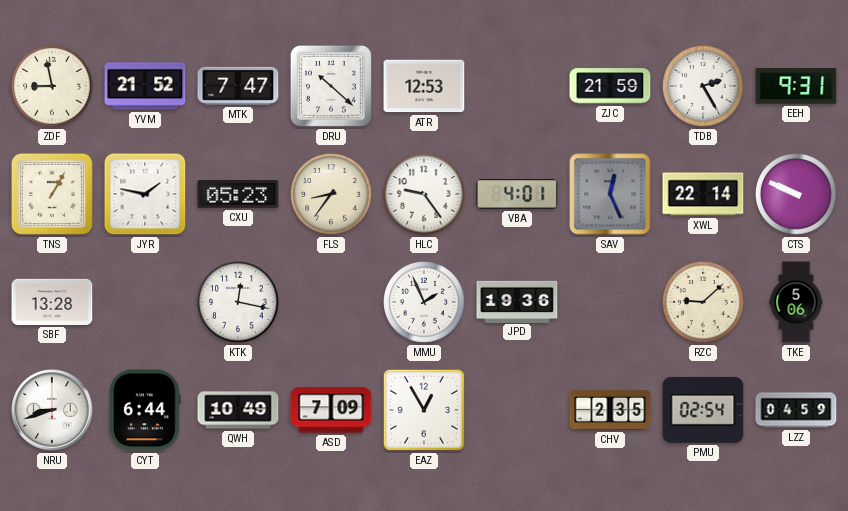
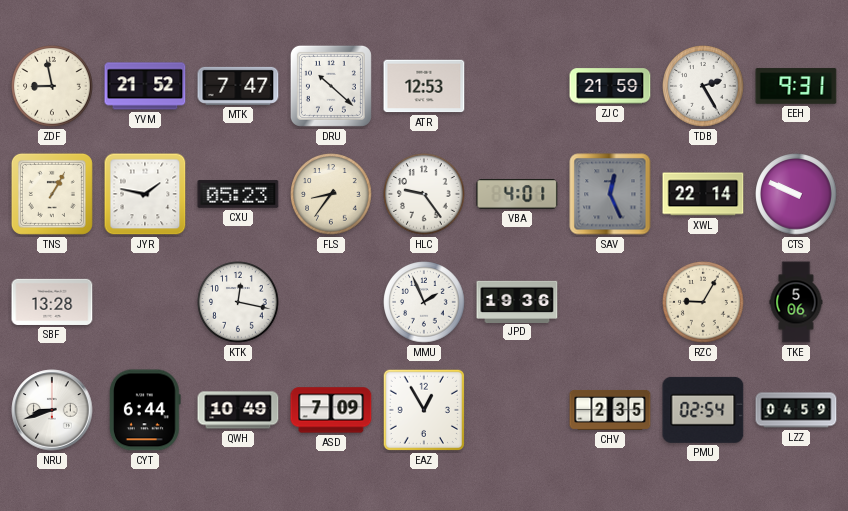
RZC: 9:08 -> 9:05
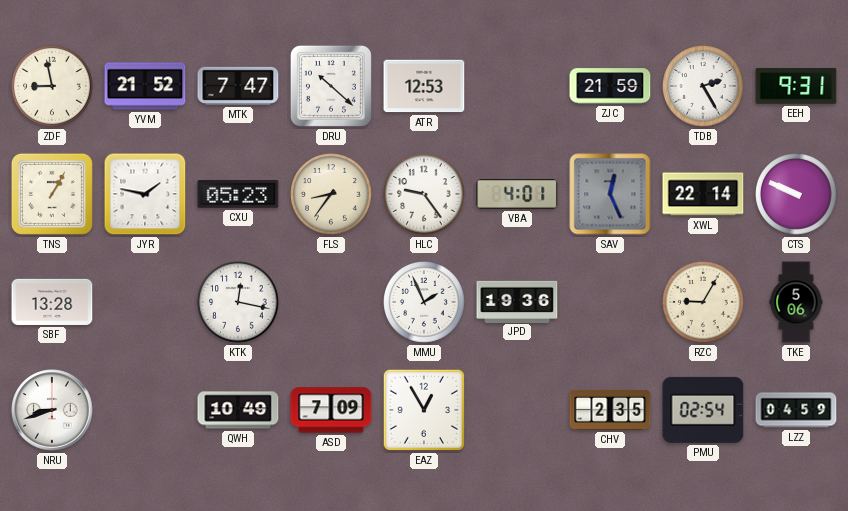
CYT: 6:44 -> none
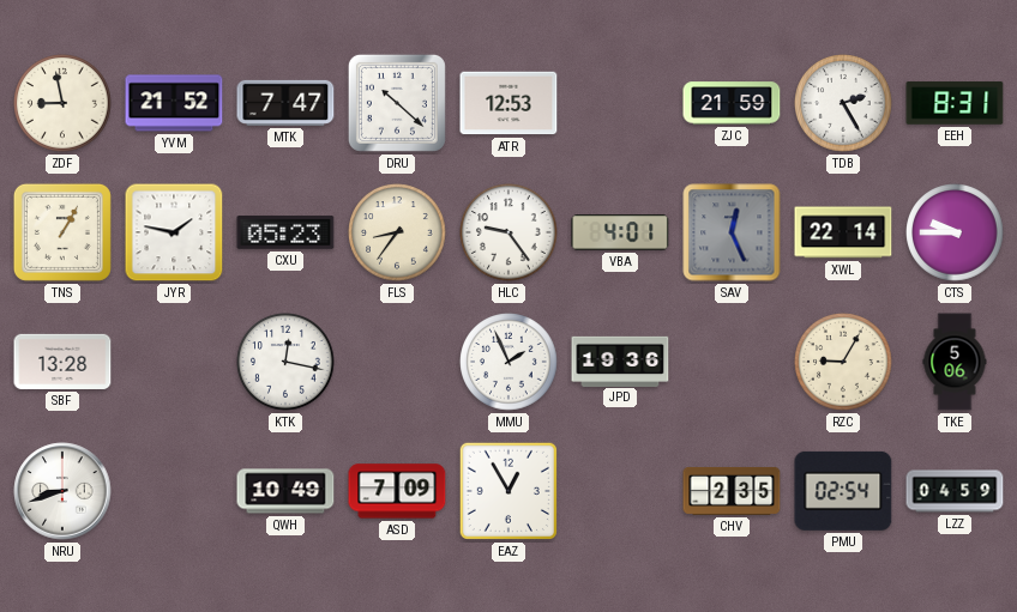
EEH: 9:31 -> 8:31
CTS: 9:49 -> 9:45
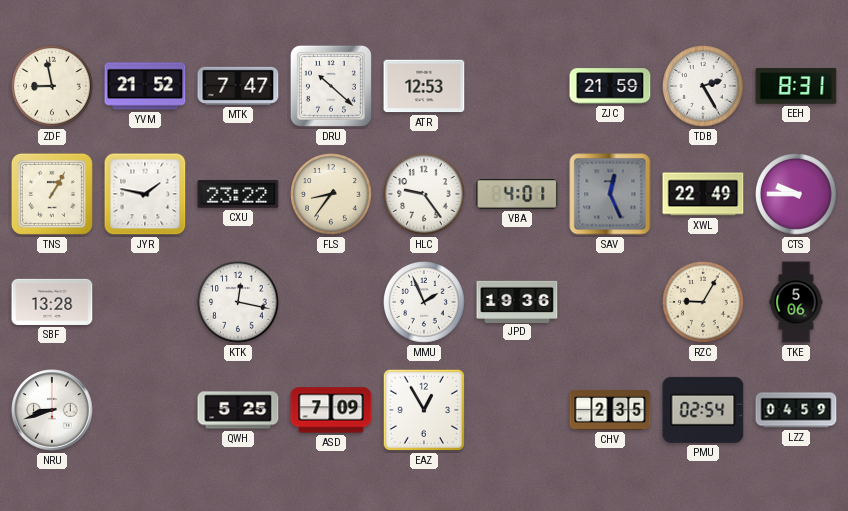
CXU: 05:23 -> 23:22
XWL: 22:14 -> 22:49
QWH: 10:49 -> 5:25
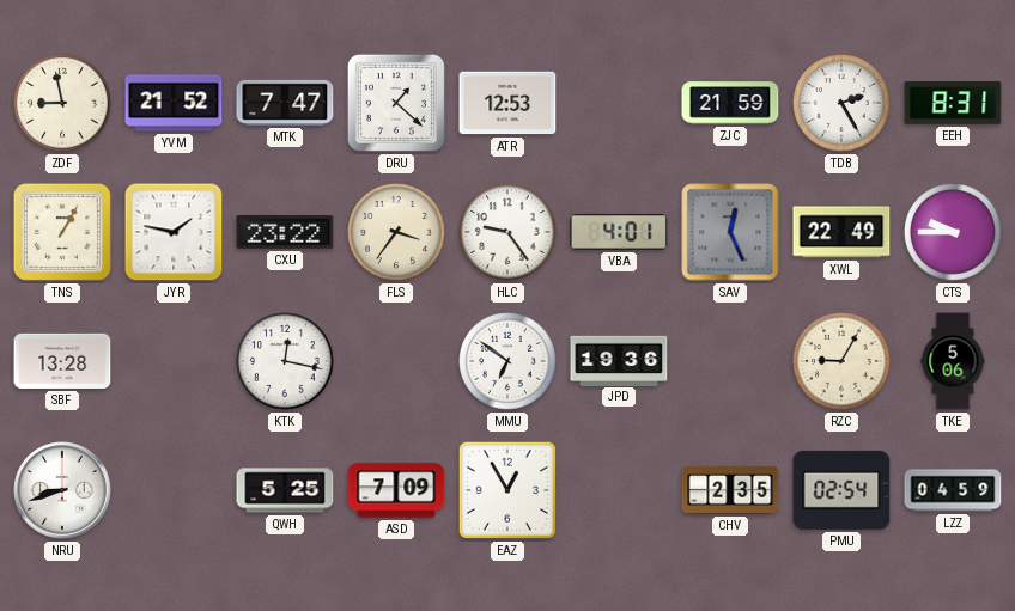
DRU: 10:22 -> 1:22
FLS: 8:36 -> 3:36
MMU: 1:56 -> 6:51
